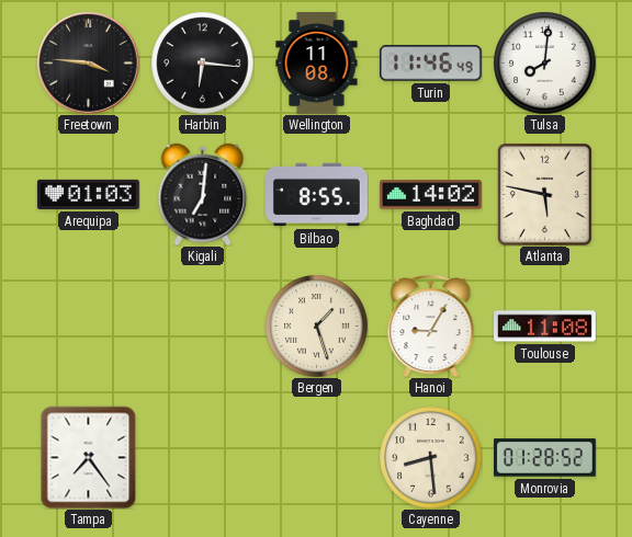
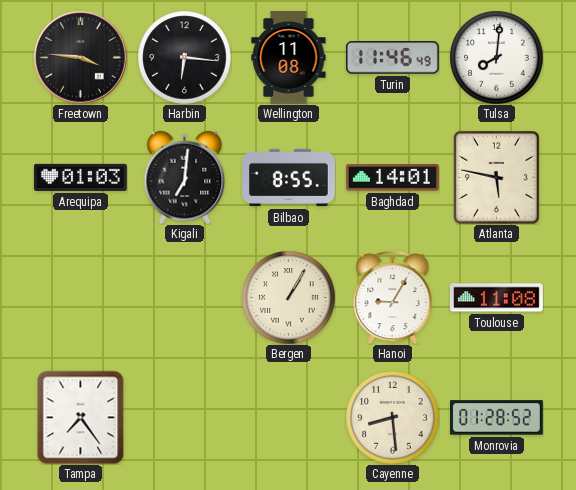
Baghdad: 14:02 -> 14:01
Bergen: 1:27 -> 1:05
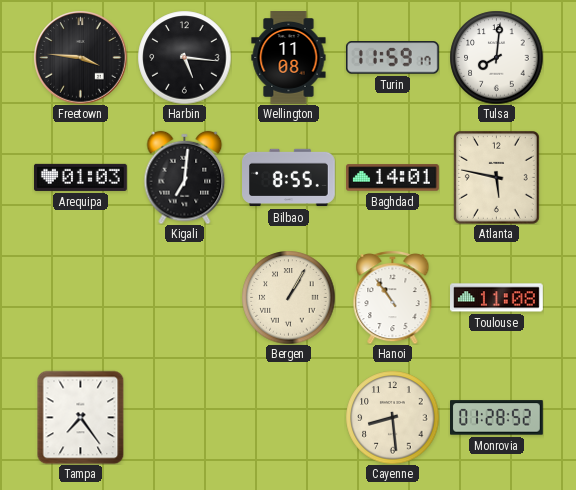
Harbin: 6:16 -> 5:16
Turin: 11:46 -> 11:59
Hanoi: 9:05 -> 10:54
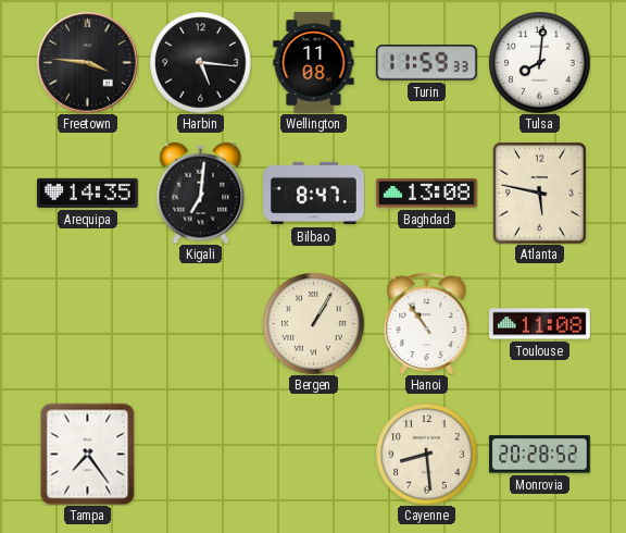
Turin: 11:59:17 -> 11:59:33
Arequipa: 01:03 -> 14:35
Bilbao: 8:55 -> 8:47
Baghdad: 14:01 -> 13:08
Monrovia: 01:28 -> 20:28
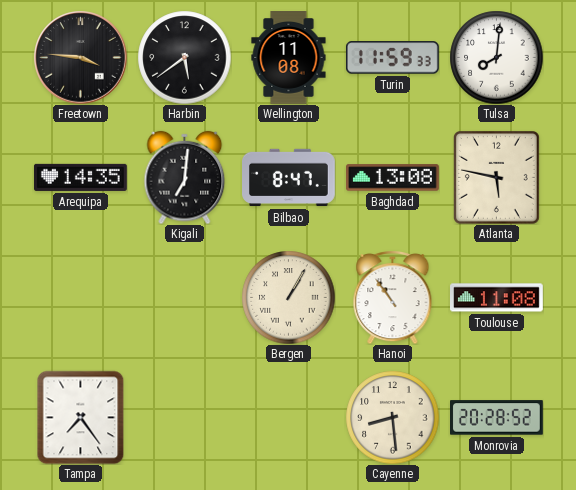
Harbin: 5:16 -> 5:39
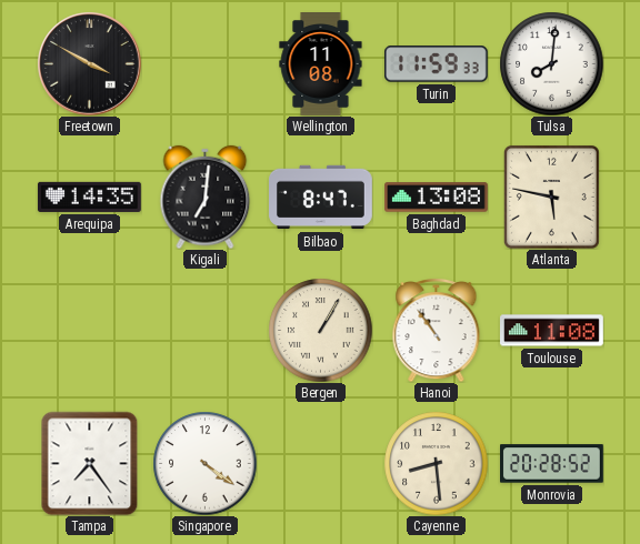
Freetown: 3:46 -> 3:50
Harbin: 5:39 -> none
Singapore: none -> 4:21
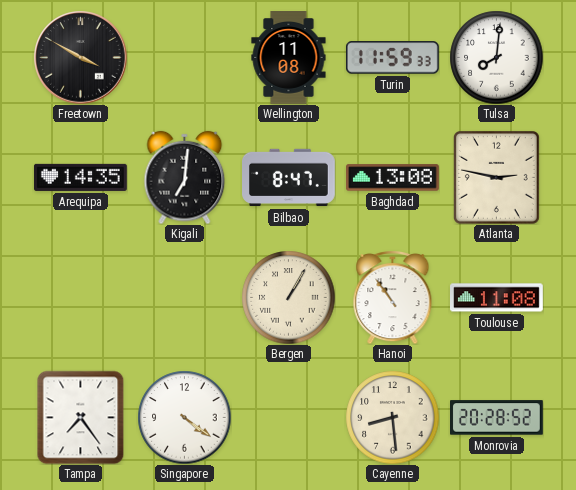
Atlanta: 5:47 -> 2:47
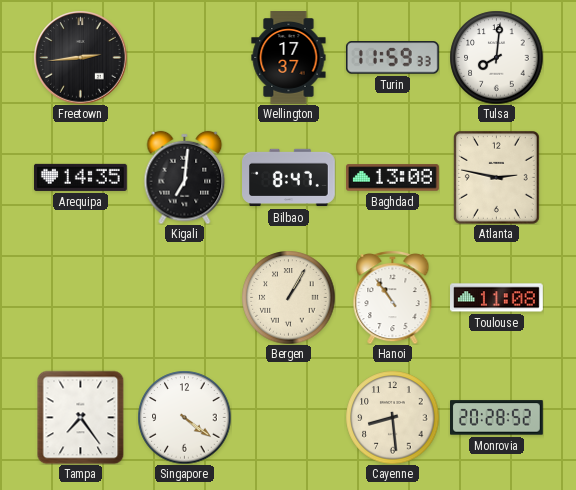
Freetown: 3:50 -> 2:44
Wellington: 11:08 -> 17:37
